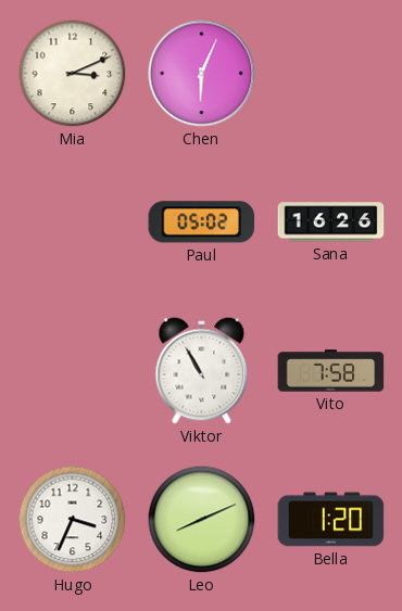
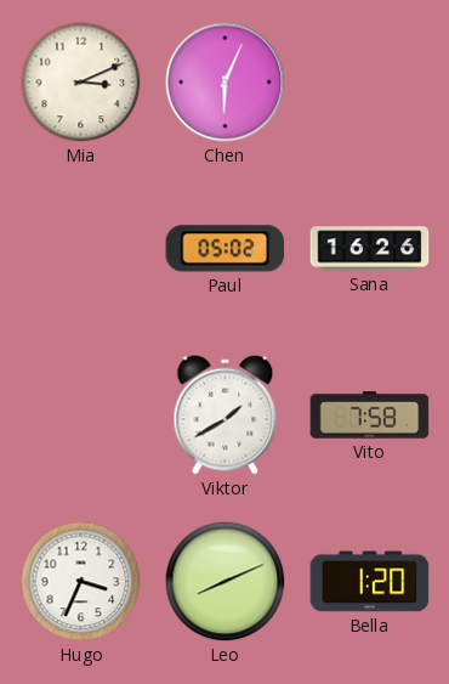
Viktor: 10:55 -> 1:40
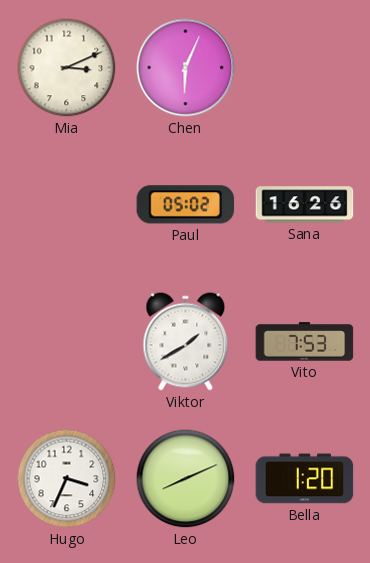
Vito: 7:58 -> 7:53
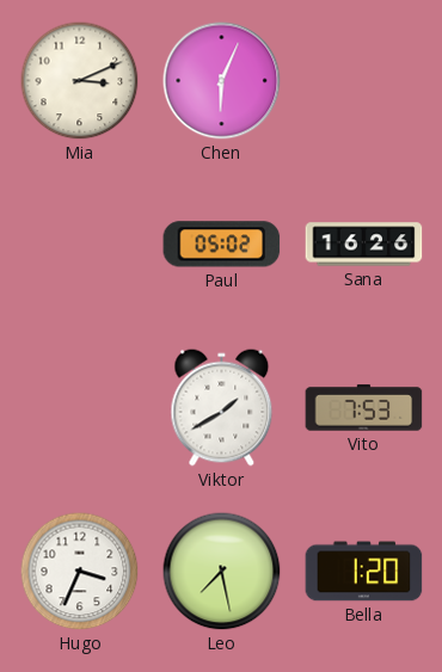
Leo: 8:11 -> 7:28
